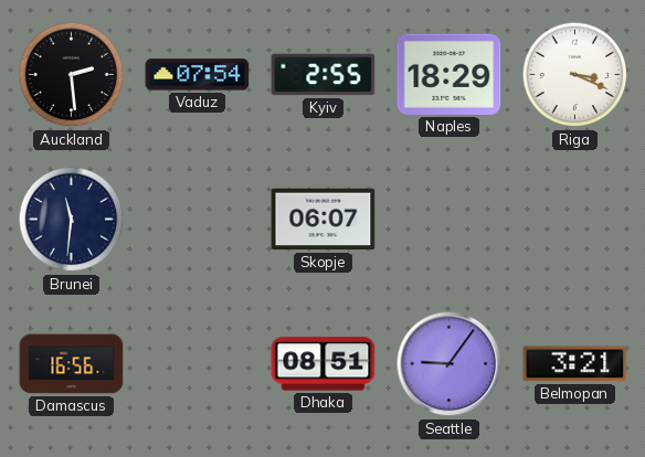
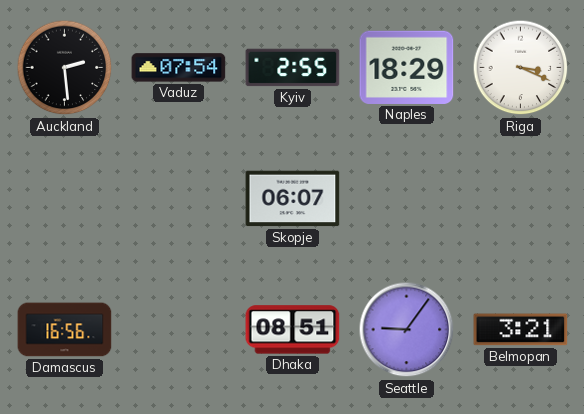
Brunei: 11:31 -> none
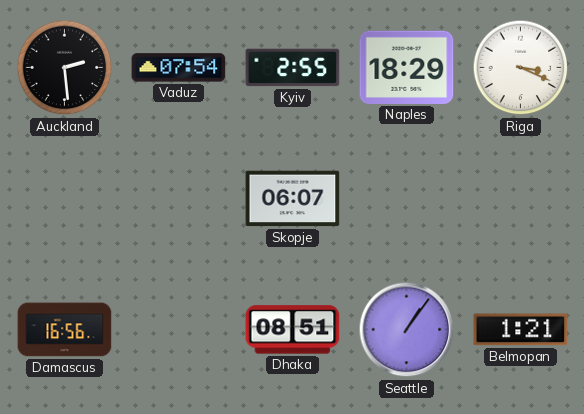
Seattle: 9:06 -> 1:06
Belmopan: 3:21 -> 1:21
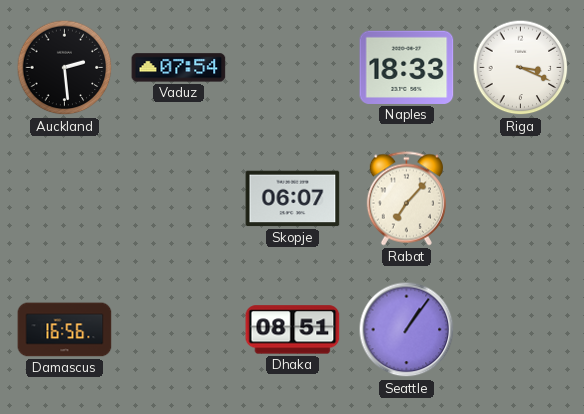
Kyiv: 2:55 -> none
Naples: 18:29 -> 18:33
Rabat: none -> 7:07
Belmopan: 1:21 -> none
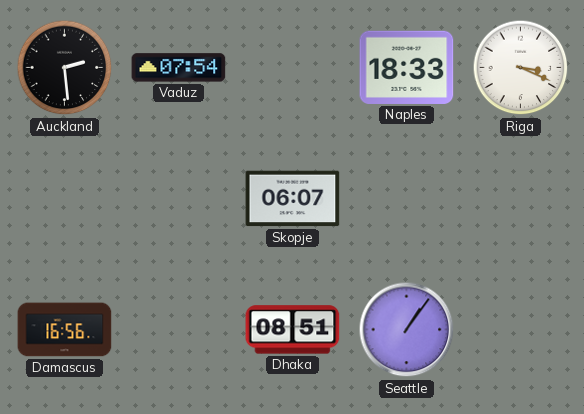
Rabat: 7:07 -> none
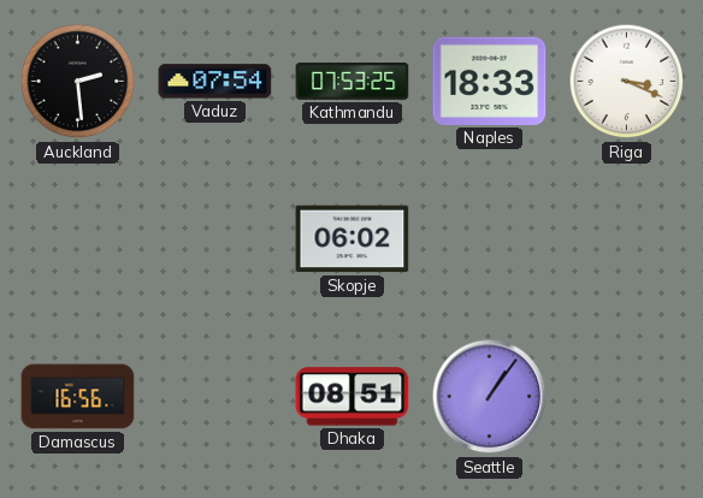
Kathmandu: none -> 07:53
Skopje: 06:07 -> 06:02
